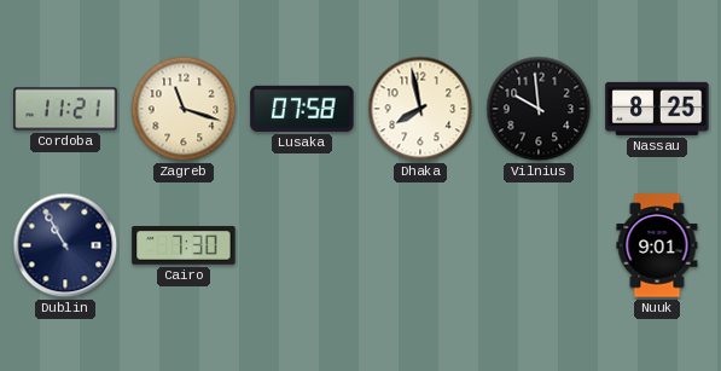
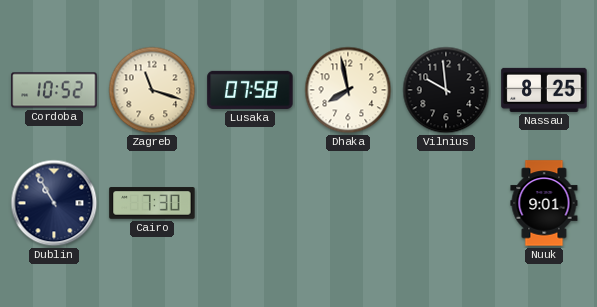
Cordoba: 11:21 -> 10:52
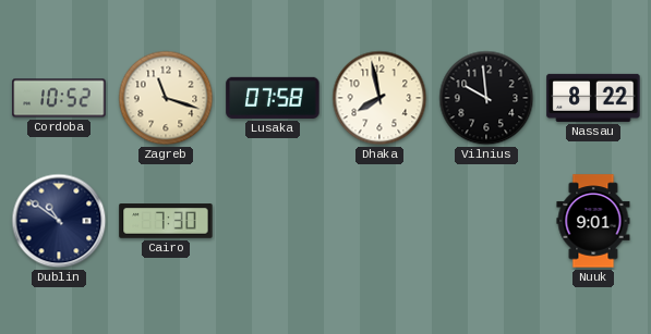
Nassau: 8:25 -> 8:22
Dublin: 10:55 -> 10:51
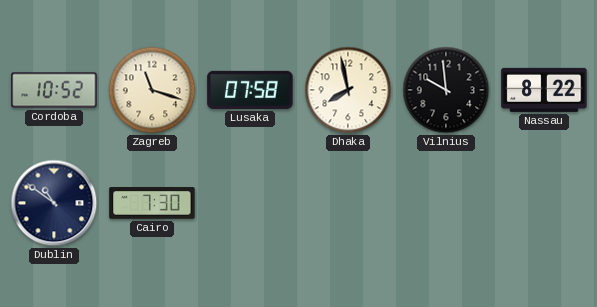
Nuuk: 9:01 -> none
